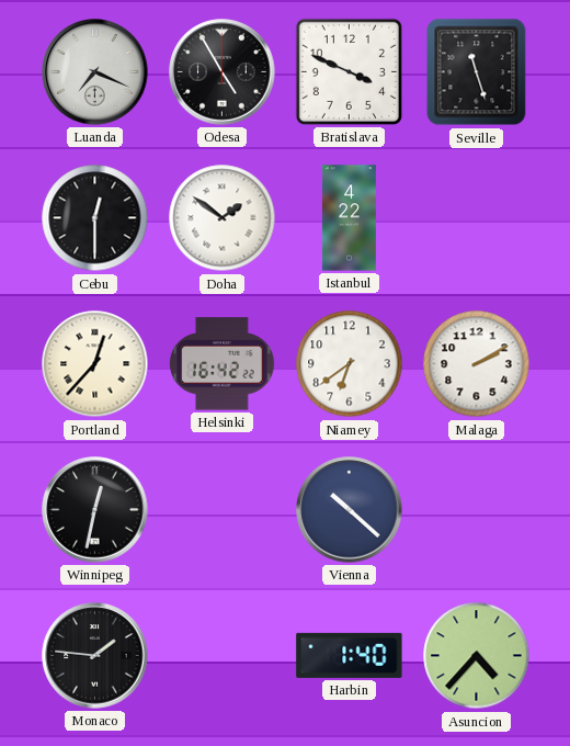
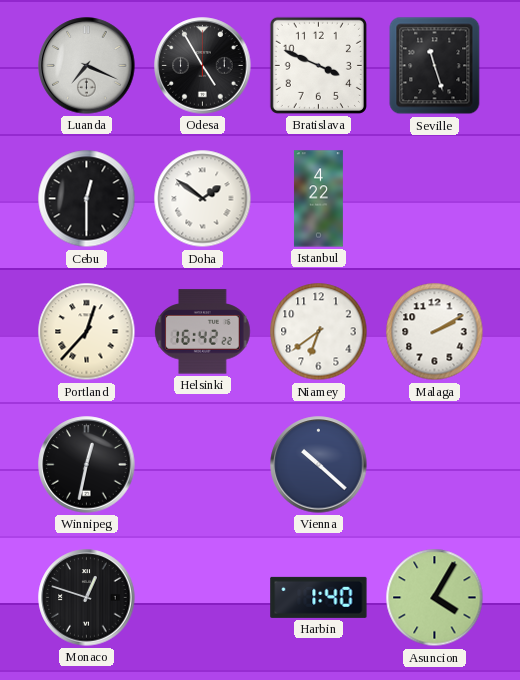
Monaco: 1:46 -> 12:48
Asuncion: 4:37 -> 4:05
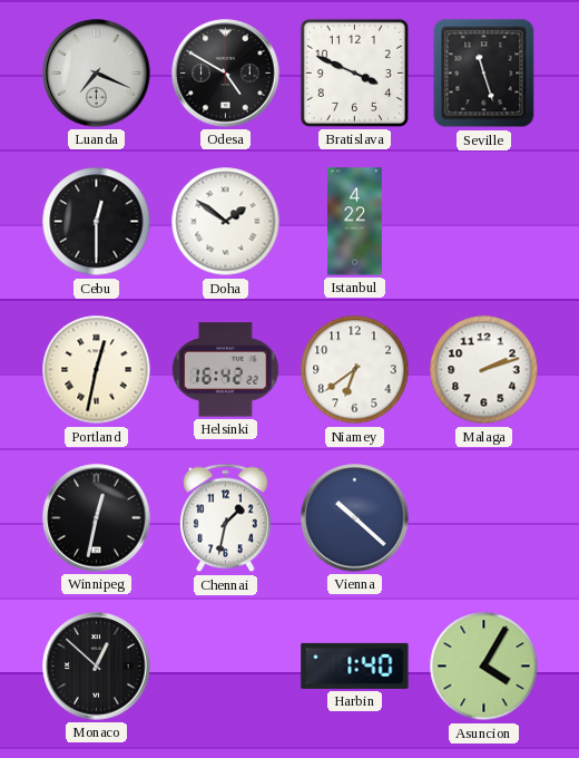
Odesa: 4:55 -> 4:50
Portland: 12:37 -> 12:32
Malaga: 2:10 -> 2:12
Chennai: none -> 1:32
Monaco: 12:48 -> 12:52
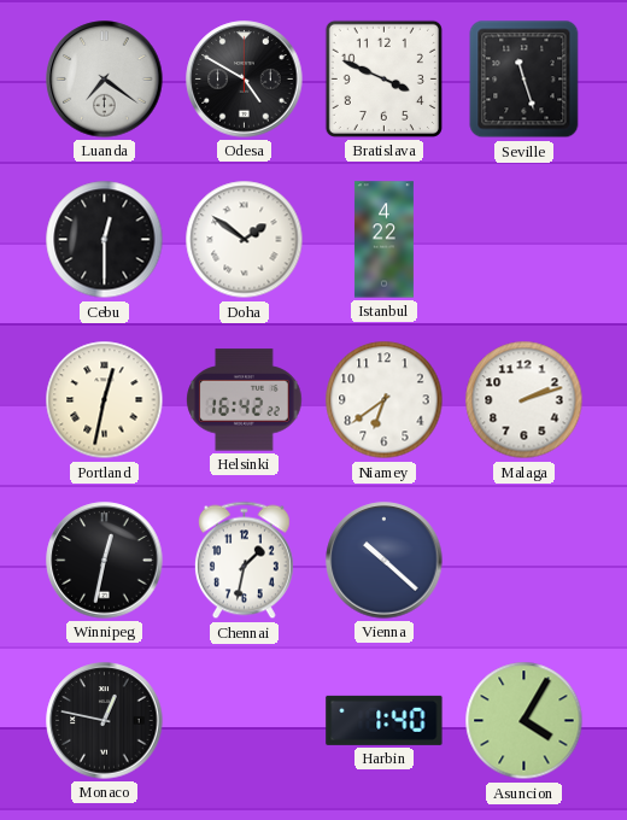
Luanda: 7:19 -> 7:21
Monaco: 12:52 -> 12:47
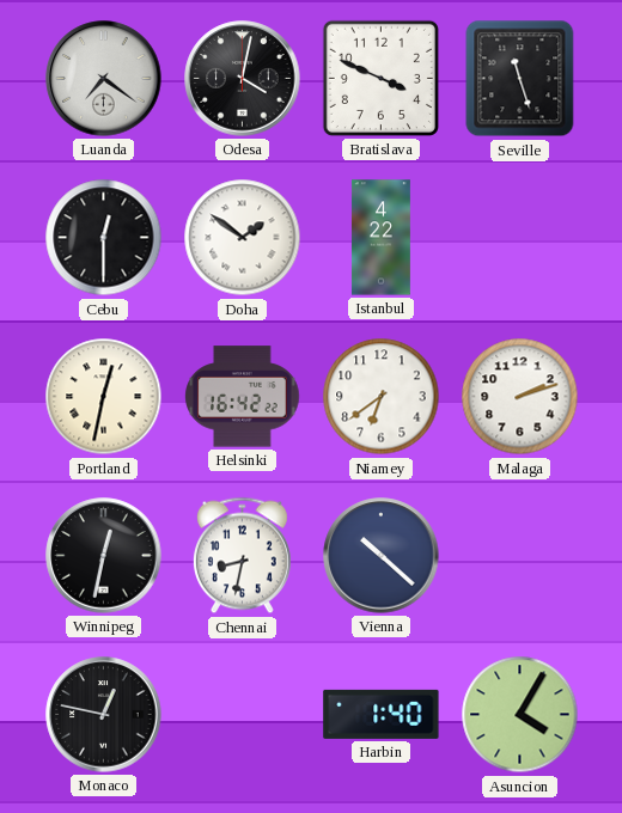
Odesa: 4:50 -> 4:02
Chennai: 1:32 -> 8:32
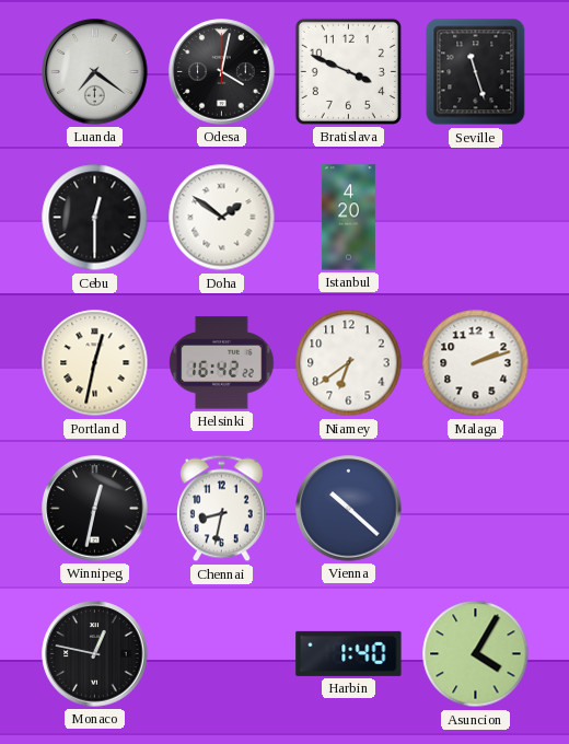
Istanbul: 4:22 -> 4:20
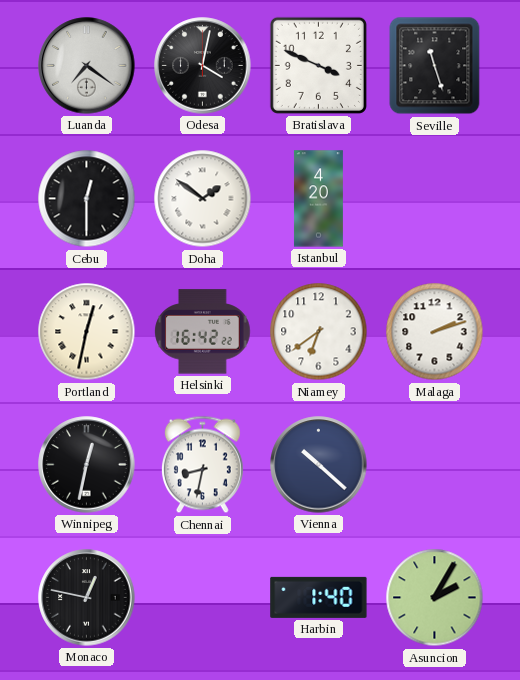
Asuncion: 4:05 -> 2:05
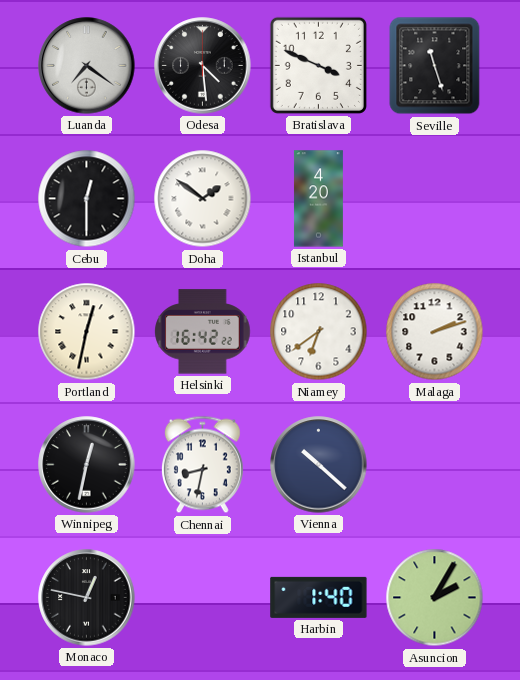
Odesa: 4:02 -> 4:29
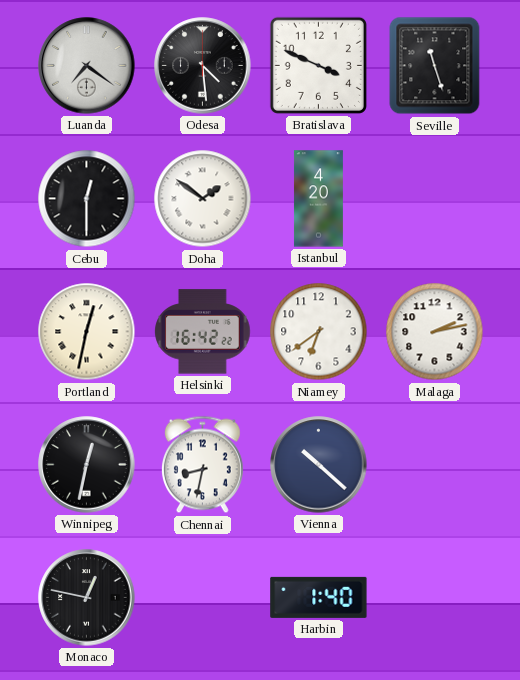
Malaga: 2:12 -> 2:13
Asuncion: 2:05 -> none
